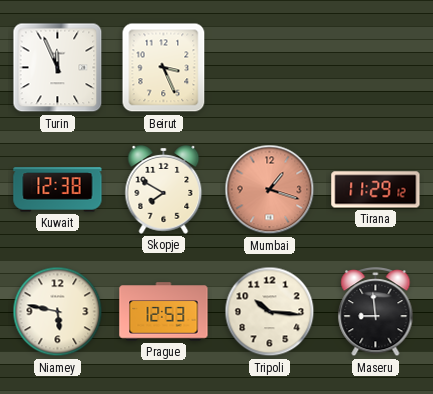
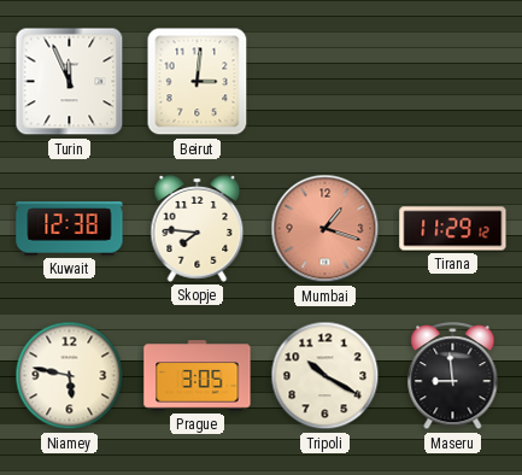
Beirut: 3:26 -> 3:01
Skopje: 7:50 -> 7:46
Prague: 12:53 -> 3:05
Tripoli: 10:16 -> 10:20
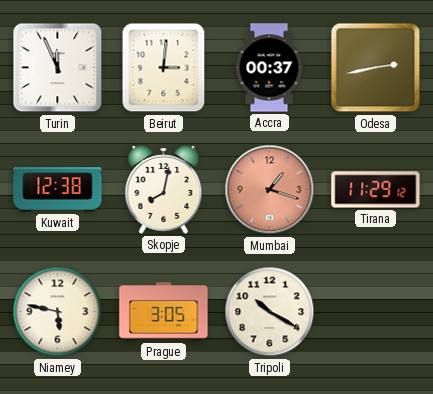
Accra: none -> 00:37
Odesa: none -> 2:43
Skopje: 7:46 -> 8:02
Maseru: 8:59 -> none
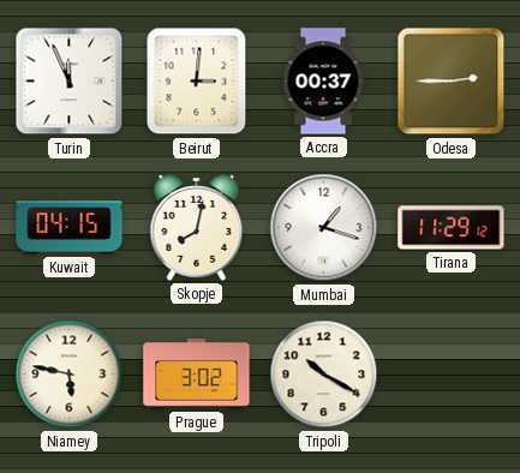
Odesa: 2:43 -> 2:45
Kuwait: 12:38 -> 04:15
Mumbai dial: salmon -> white
Prague: 3:05 -> 3:02
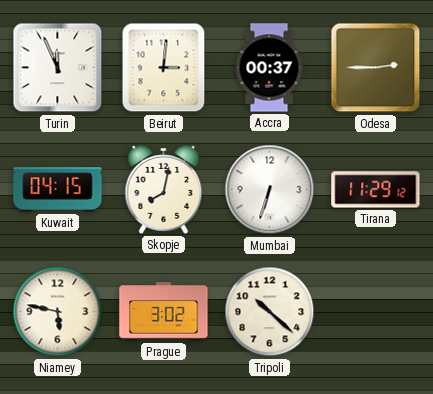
Mumbai: 1:18 -> 6:33
Tripoli: 10:20 -> 10:22
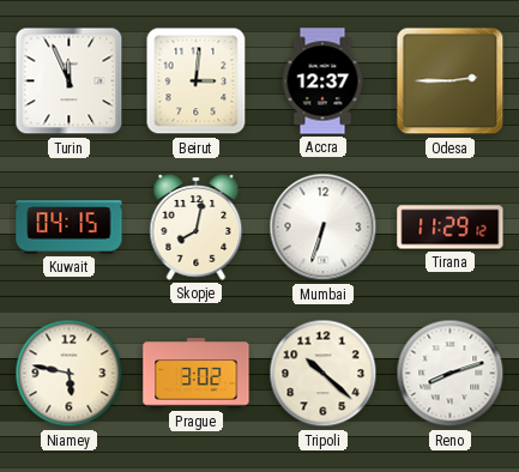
Accra: 00:37 -> 12:37
Reno: none -> 8:12
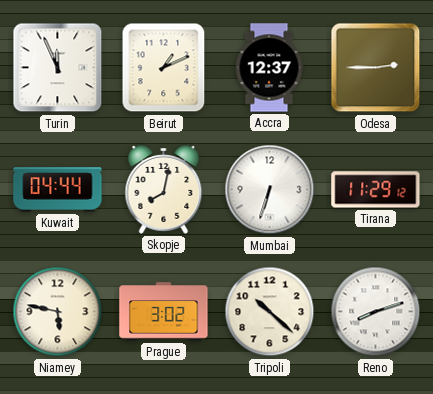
Beirut: 3:01 -> 1:11
Kuwait: 04:15 -> 04:44
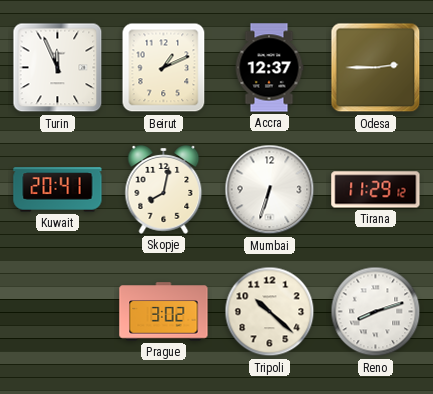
Kuwait: 04:44 -> 20:41
Niamey: 5:47 -> none
